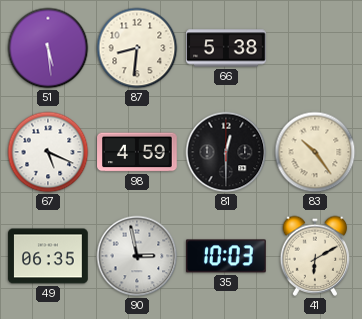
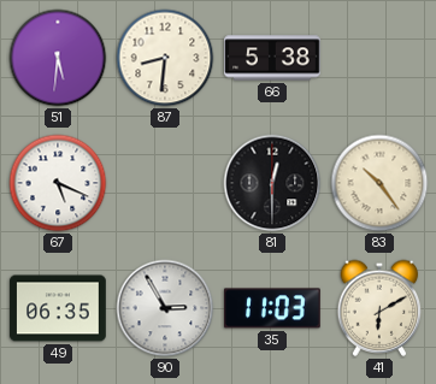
51: 5:29 -> 5:31
98: 4:59 -> none
90: 2:58 -> 2:55
35: 10:03 -> 11:03
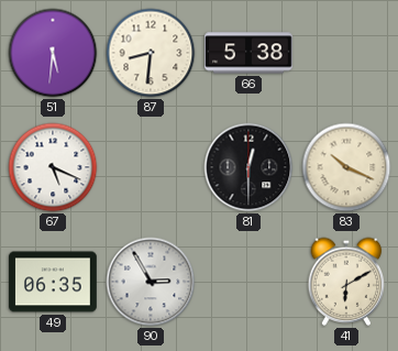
83: 10:24 -> 10:19
35: 11:03 -> none
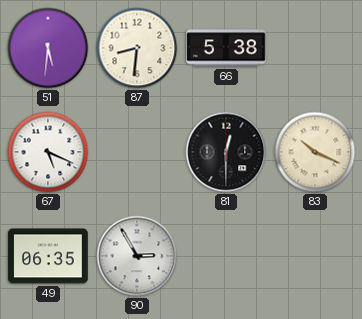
41: 6:10 -> none
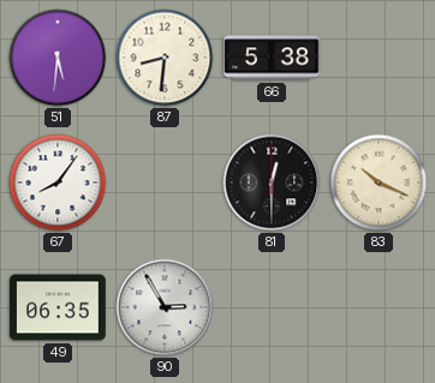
67: 5:19 -> 8:06
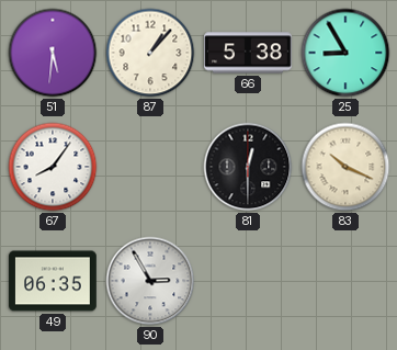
87: 8:31 -> 1:07
25: none -> 8:55
